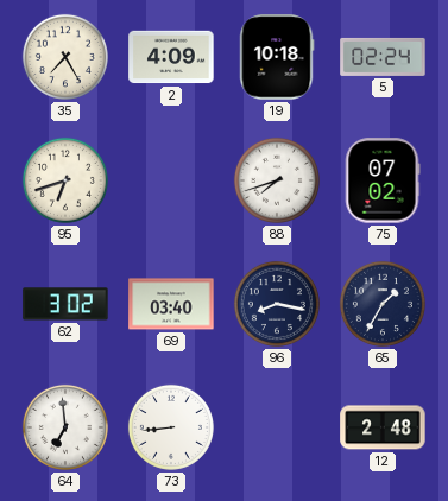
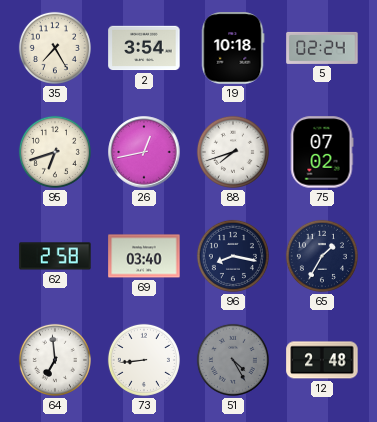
2: 4:09 -> 3:54
26: none -> 12:43
62: 3:02 -> 2:58
51: none -> 4:25
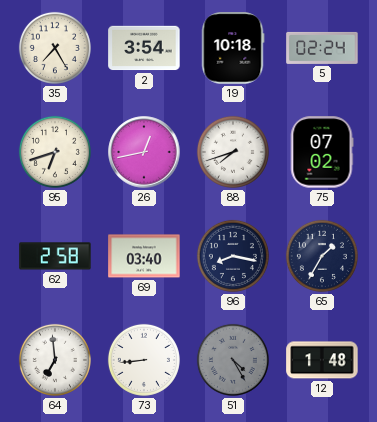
12: 2:48 -> 1:48
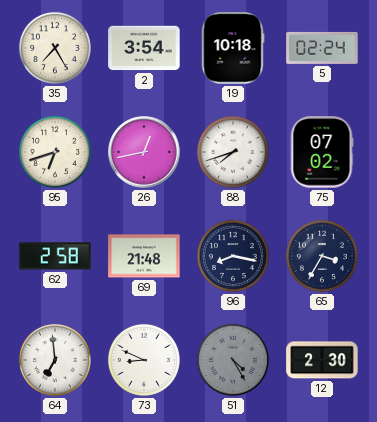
69: 03:40 -> 21:48
65: 1:35 -> 3:35
73: 8:44 -> 8:49
12: 1:48 -> 2:30
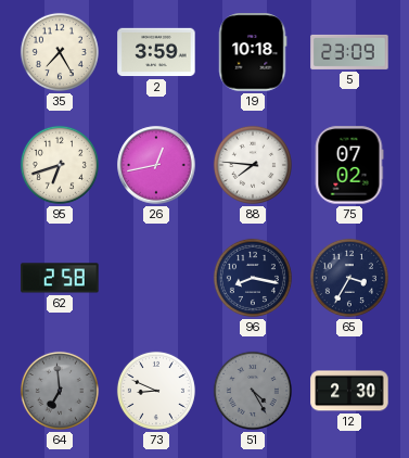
2: 3:54 -> 3:59
5: 02:24 -> 23:09
88: 7:42 -> 7:46
69: 21:48 -> none
64 dial: white -> grey
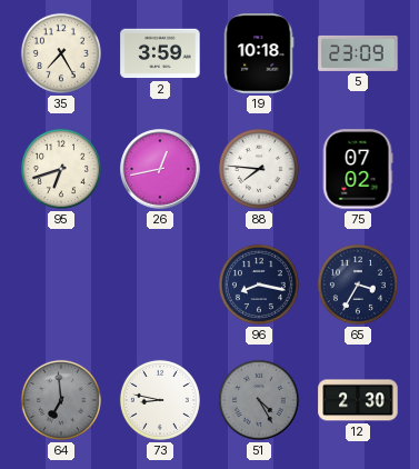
62: 2:58 -> none
73: 8:49 -> 8:47
